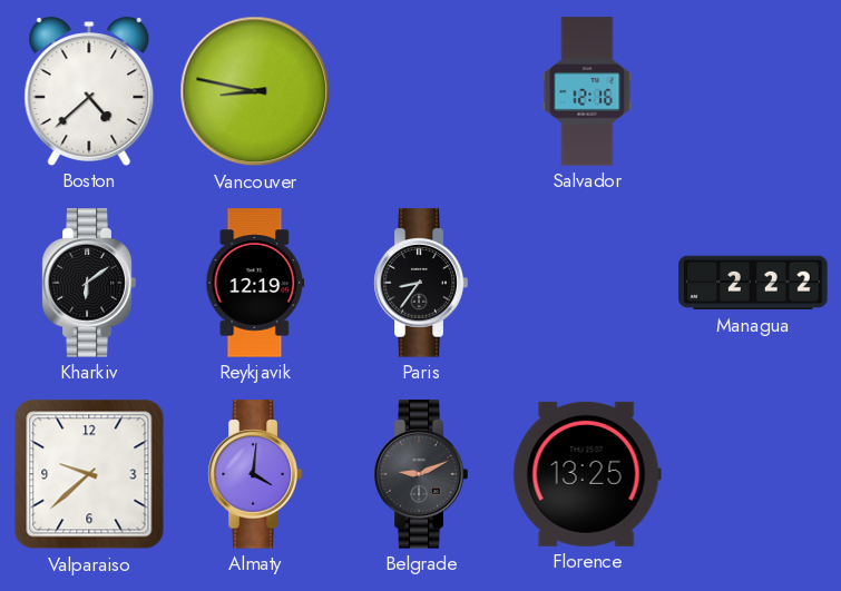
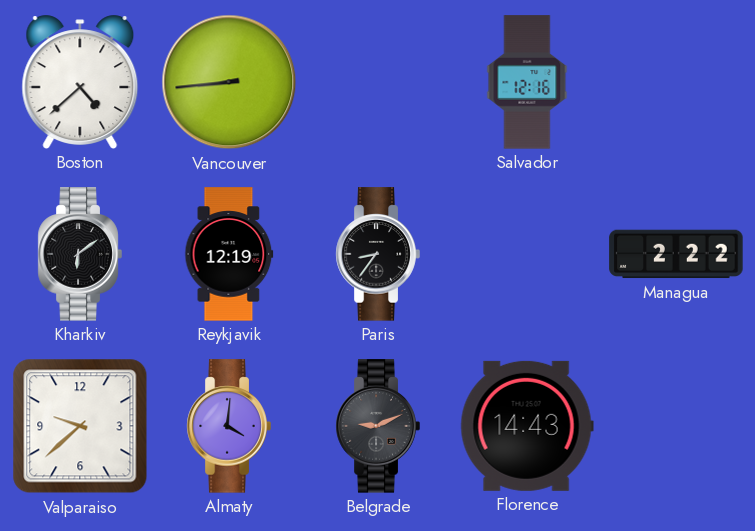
Vancouver: 8:47 -> 8:44
Florence: 13:25 -> 14:43
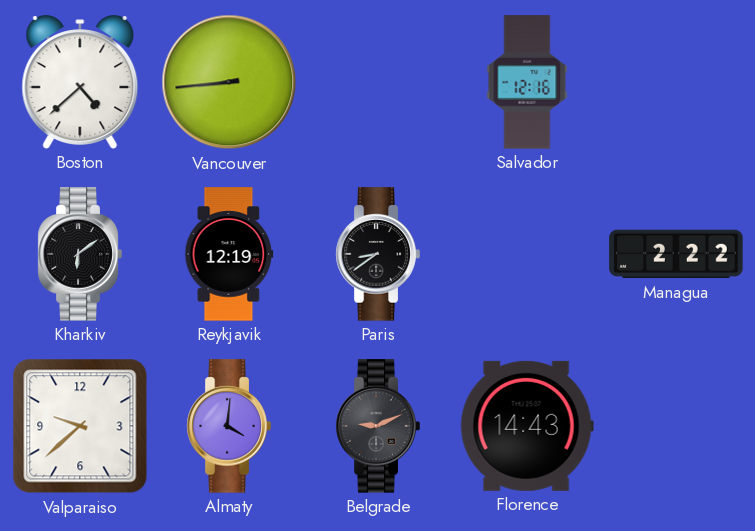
Paris: 8:36 -> 8:39
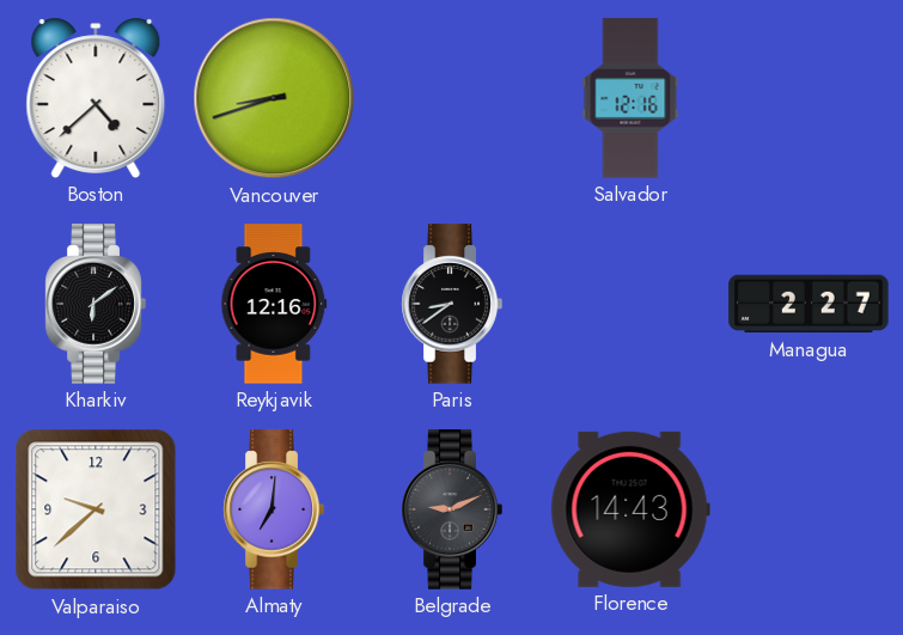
Vancouver: 8:44 -> 8:42
Reykjavik: 12:19 -> 12:16
Managua: 2:22 -> 2:27
Almaty: 4:01 -> 7:01
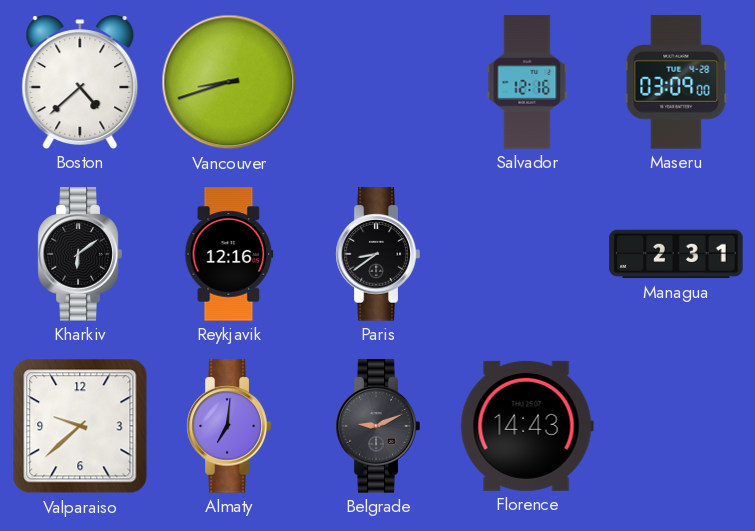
Maseru: none -> 03:09
Managua: 2:27 -> 2:31
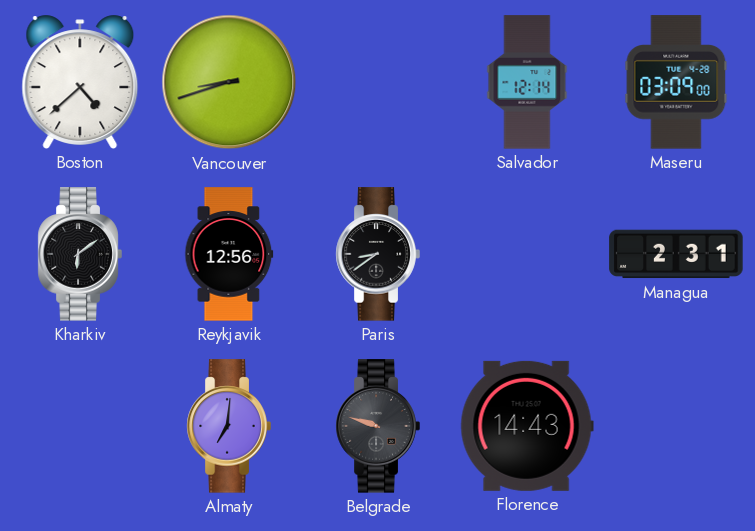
Salvador: 12:16 -> 12:14
Reykjavik: 12:16 -> 12:56
Valparaiso: 9:38 -> none
Belgrade: 9:11 -> 9:48
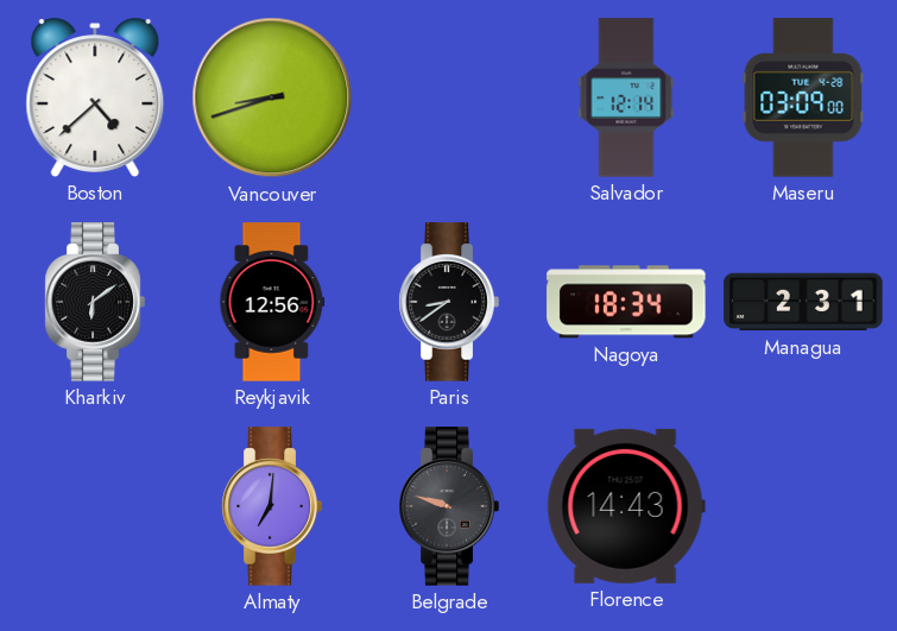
Nagoya: none -> 18:34
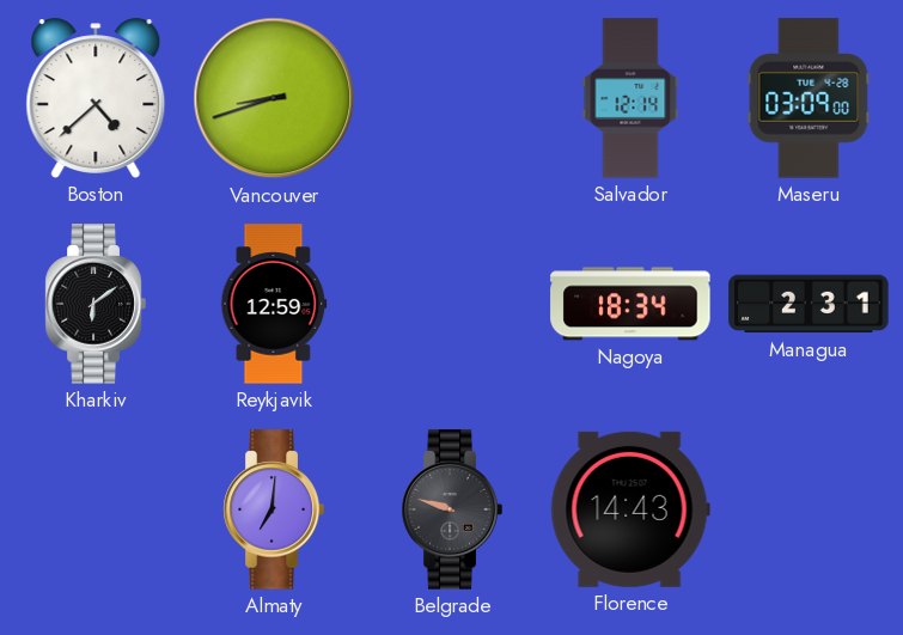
Reykjavik: 12:56 -> 12:59
Paris: 8:39 -> none
